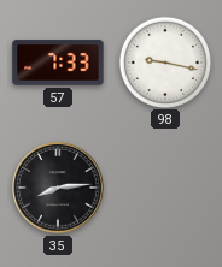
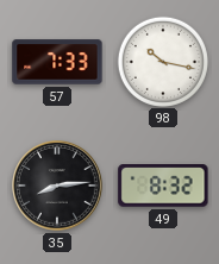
98: 9:17 -> 10:17
49: none -> 8:32
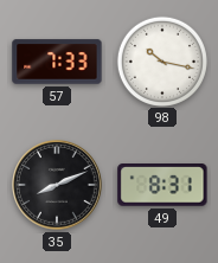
35: 8:14 -> 8:11
49: 8:32 -> 8:31
